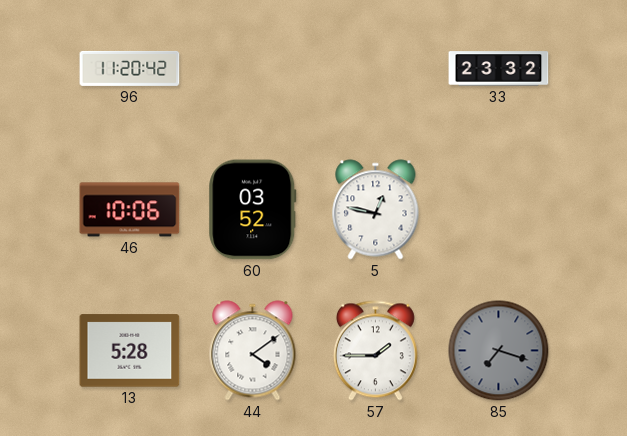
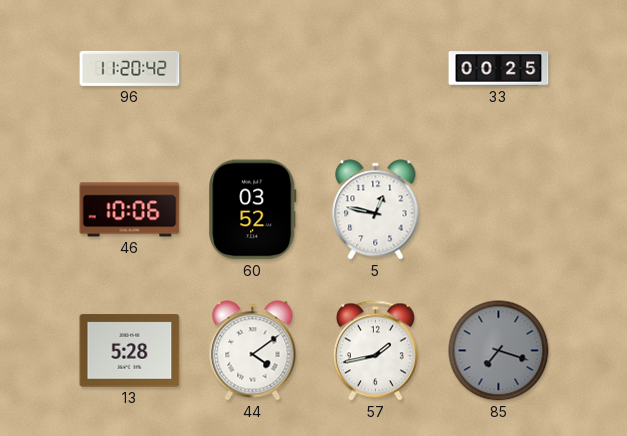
33: 23:32 -> 00:25
57: 1:45 -> 1:43
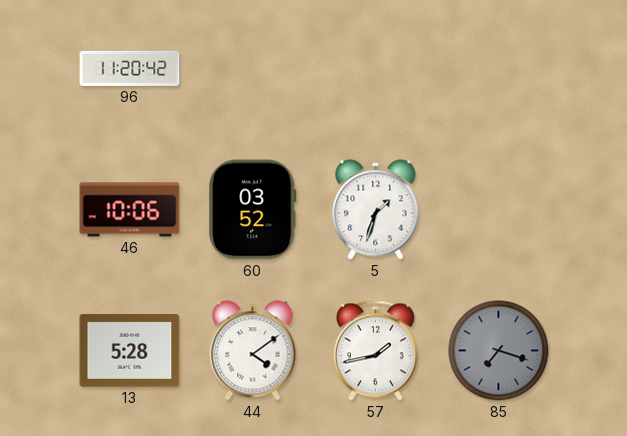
33: 00:25 -> none
5: 12:47 -> 1:33
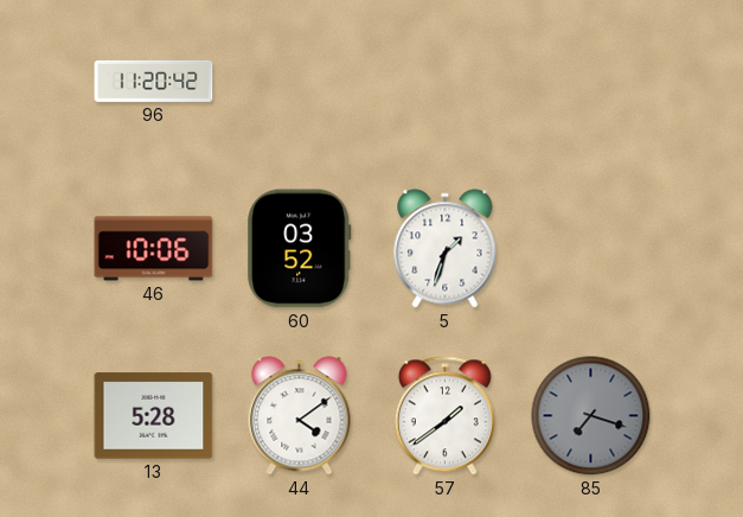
57: 1:43 -> 1:39
